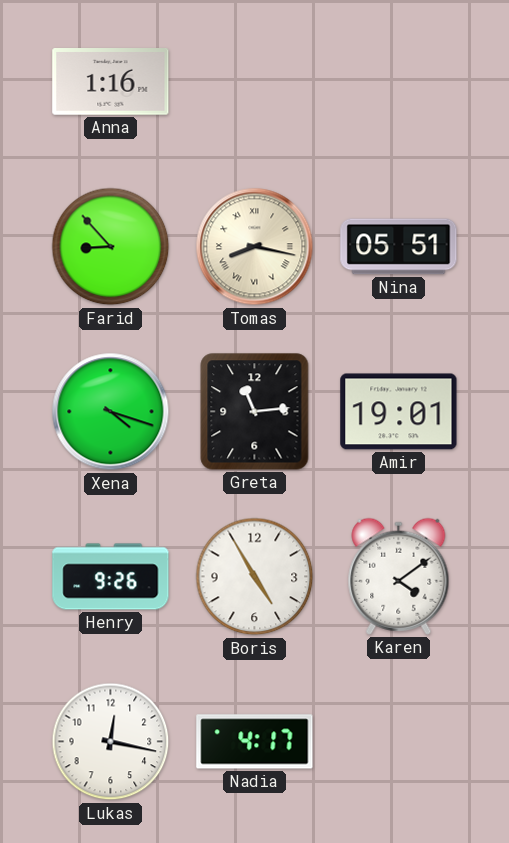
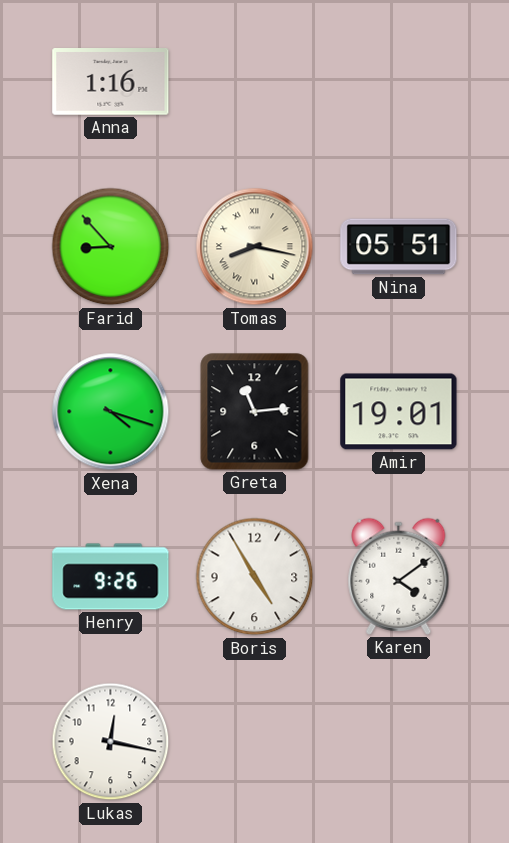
Nadia: 4:17 -> none
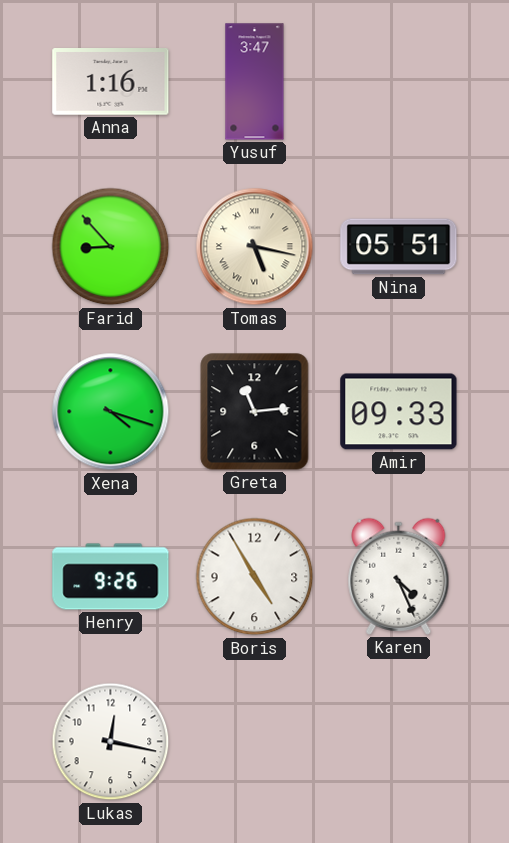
Yusuf: none -> 3:47
Tomas: 8:17 -> 5:17
Amir: 19:01 -> 09:33
Karen: 4:09 -> 4:26
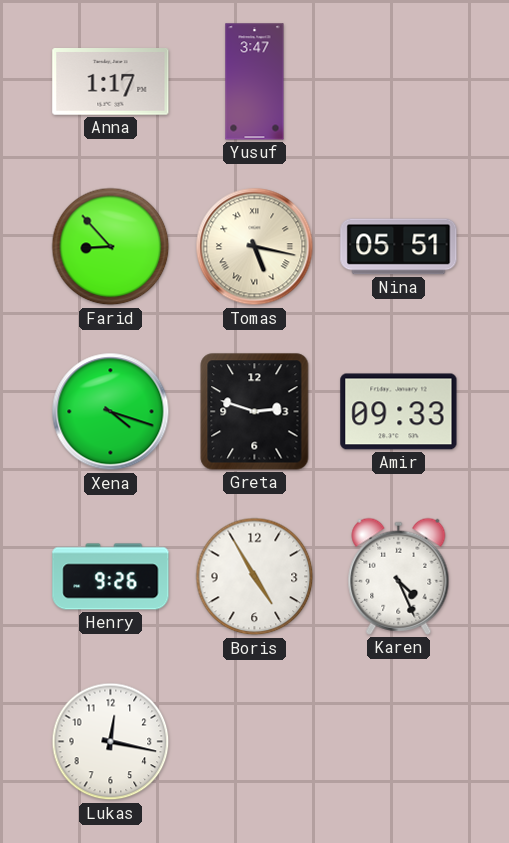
Anna: 1:16 -> 1:17
Greta: 11:14 -> 2:48
